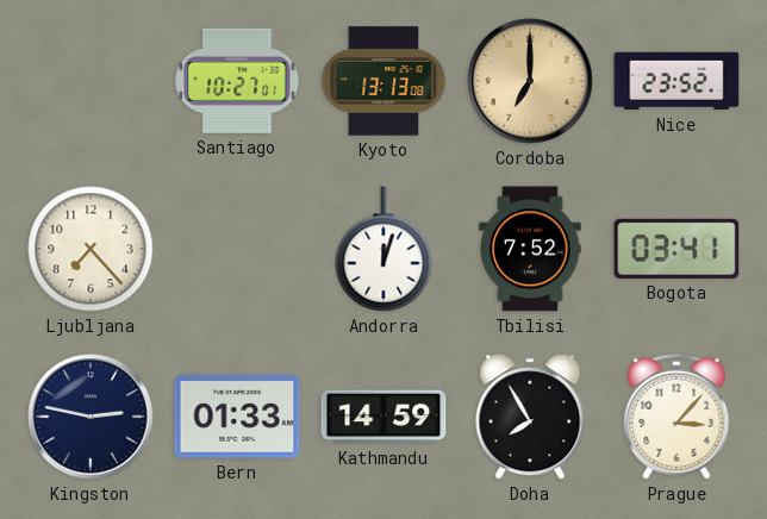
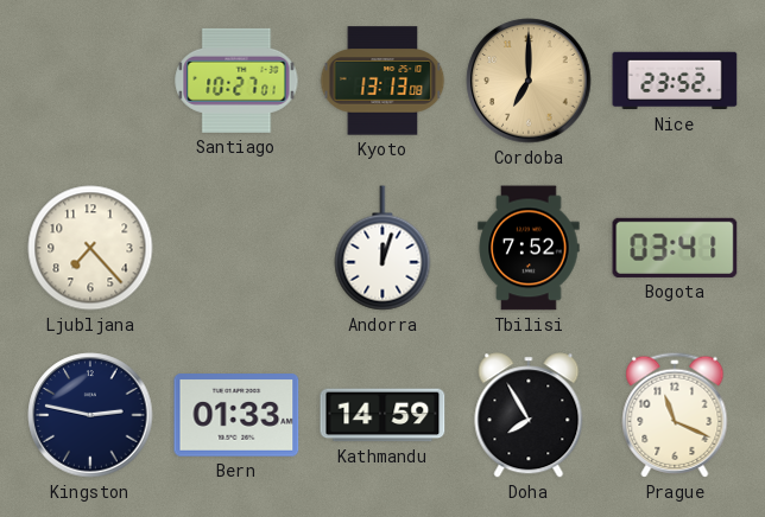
Prague: 3:07 -> 11:19
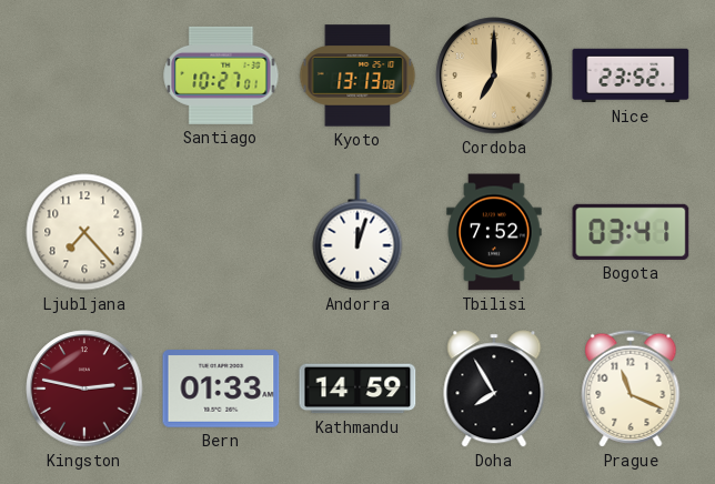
Kingston dial: navy -> burgundy
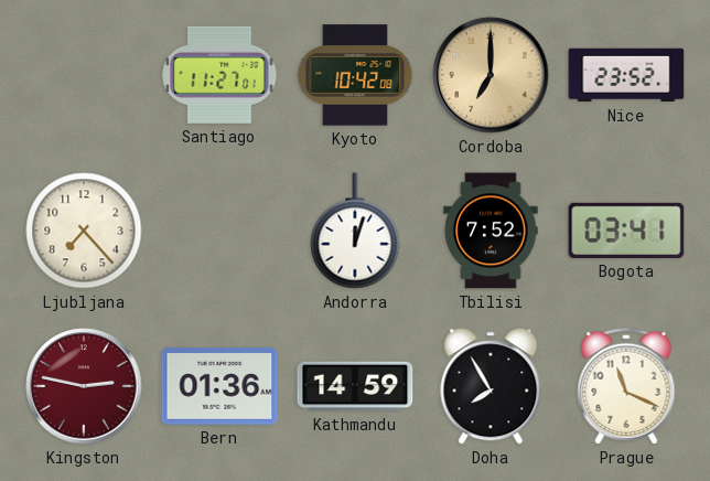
Santiago: 10:27 -> 11:27
Kyoto: 13:13 -> 10:42
Bern: 01:33 -> 01:36
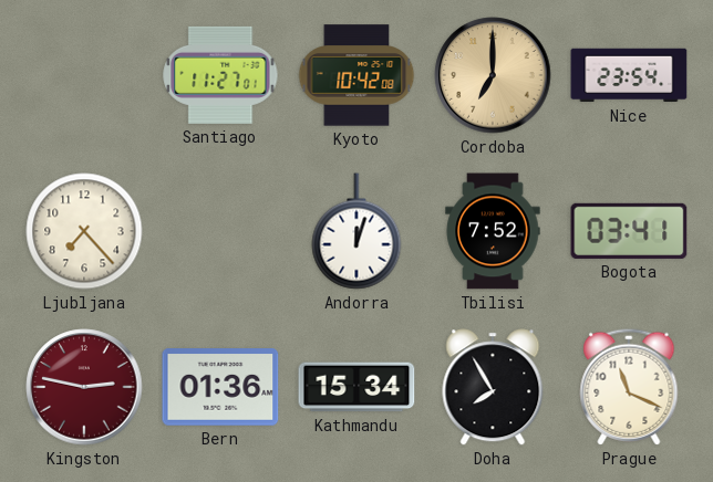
Nice: 23:52 -> 23:54
Kathmandu: 14:59 -> 15:34
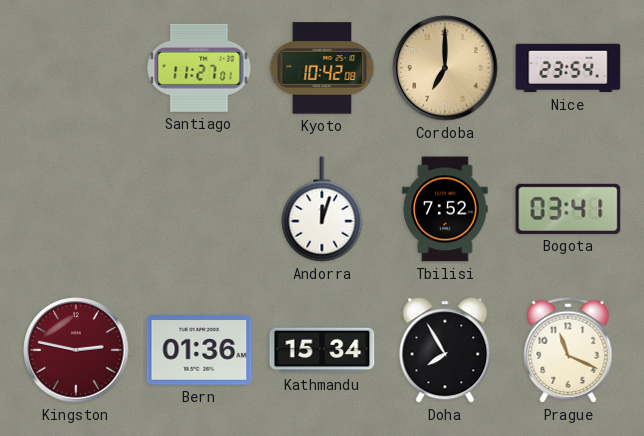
Ljubljana: 7:23 -> none
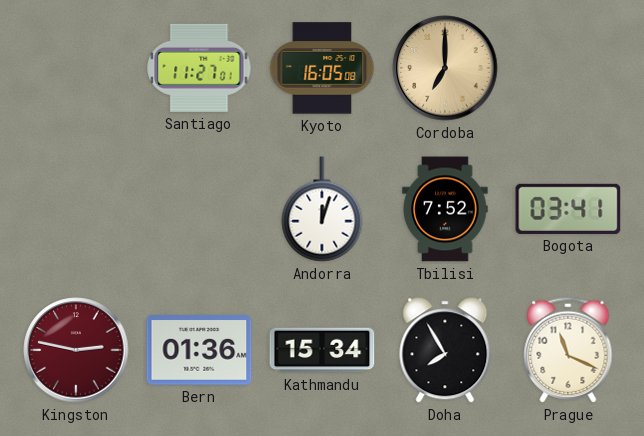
Kyoto: 10:42 -> 16:05
Nice: 23:54 -> none
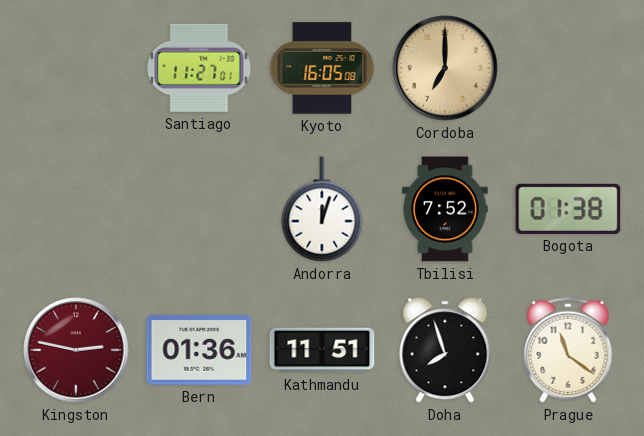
Bogota: 03:41 -> 01:38
Kathmandu: 15:34 -> 11:51
Doha: 7:55 -> 7:57
Prague: 11:19 -> 11:21
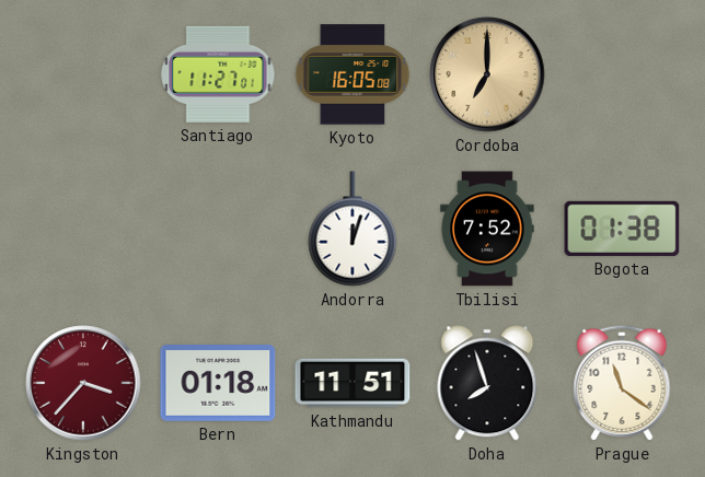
Kingston: 2:47 -> 3:37
Bern: 01:36 -> 01:18
